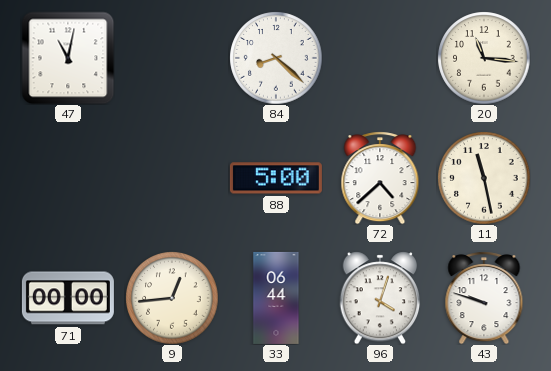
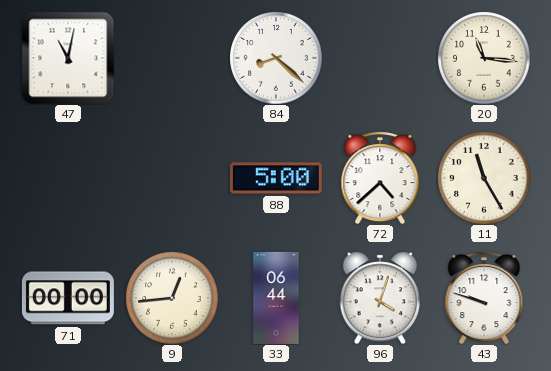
11: 11:28 -> 11:25
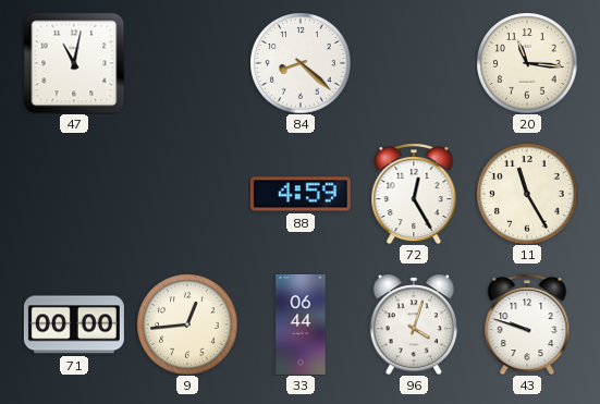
88: 5:00 -> 4:59
72: 4:38 -> 12:25
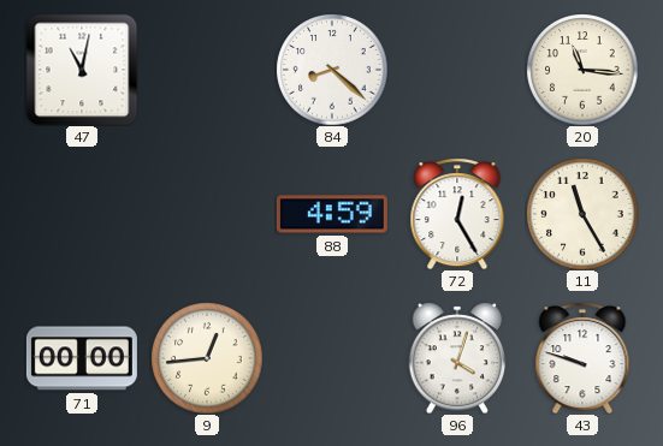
33: 06:44 -> none
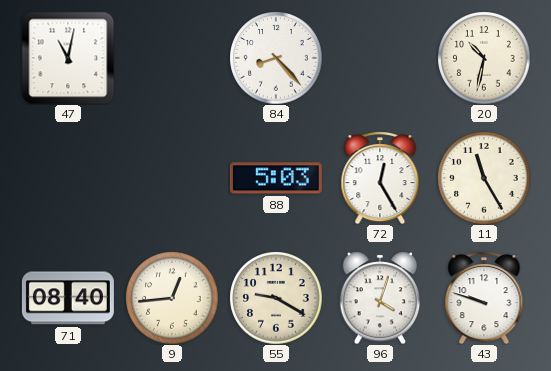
84: 8:22 -> 8:23
20: 11:16 -> 10:32
88: 4:59 -> 5:03
71: 00:00 -> 08:40
55: none -> 9:20
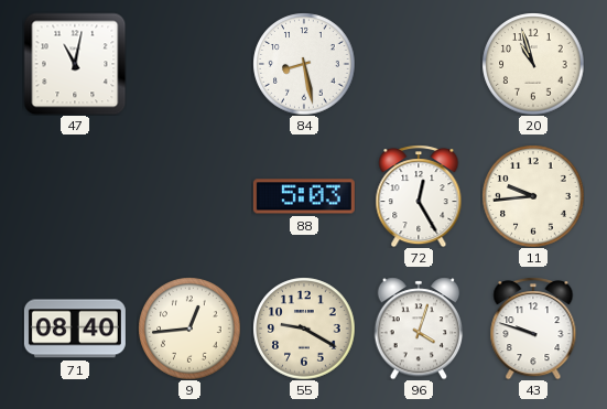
84: 8:23 -> 8:28
20: 10:32 -> 10:57
11: 11:25 -> 9:44
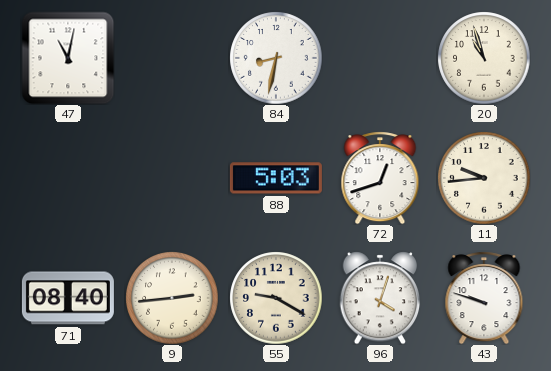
84: 8:28 -> 8:32
72: 12:25 -> 12:42
9: 12:44 -> 2:44
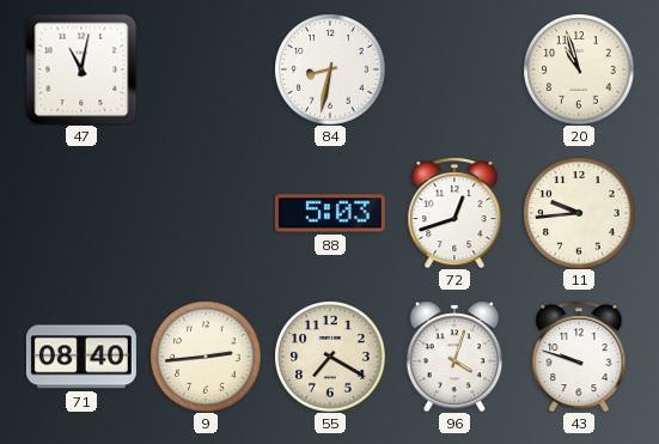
55: 9:20 -> 7:20
